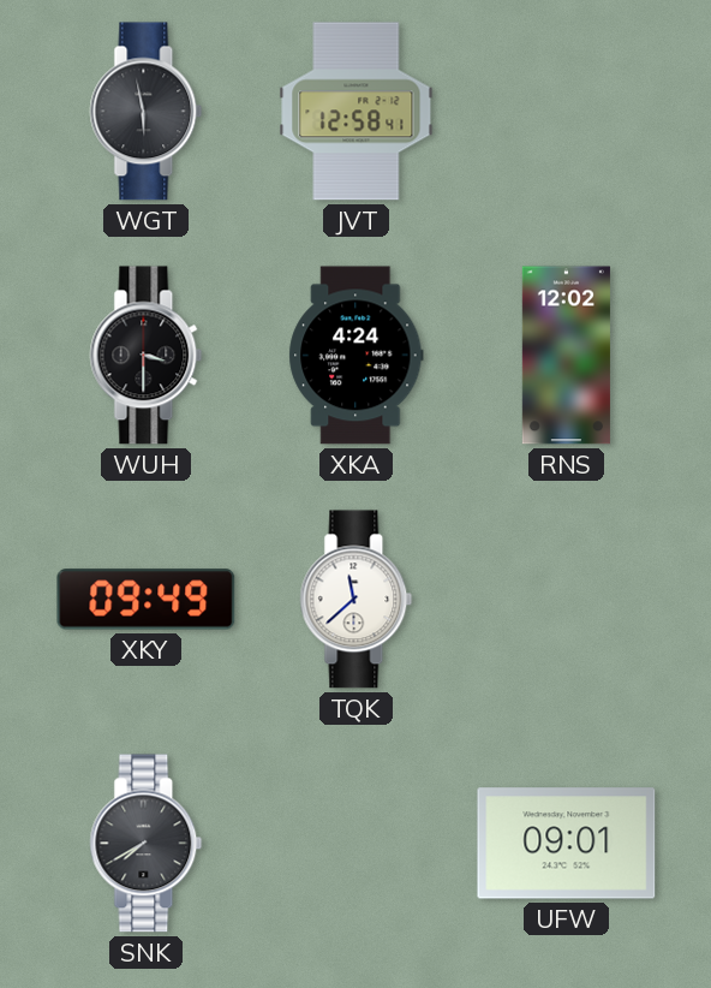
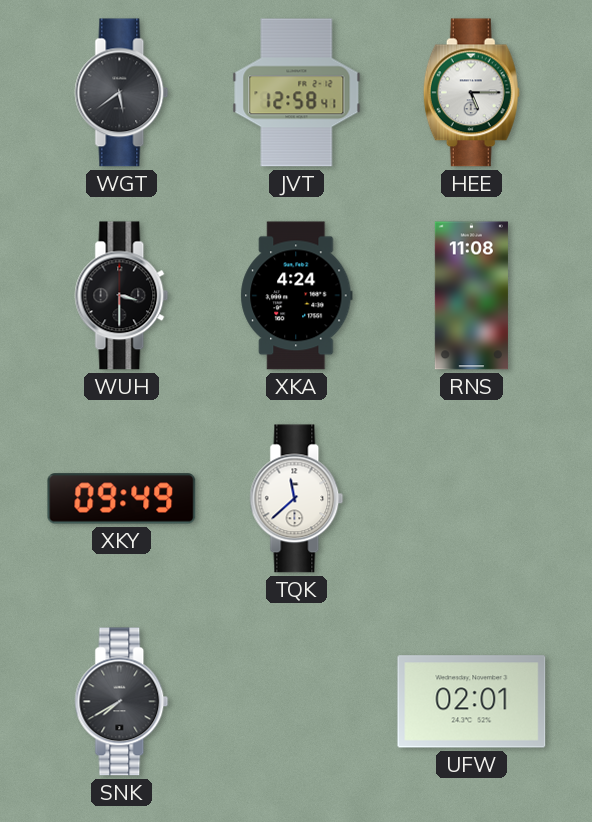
WGT: 5:58 -> 5:39
HEE: none -> 5:15
RNS: 12:02 -> 11:08
UFW: 09:01 -> 02:01
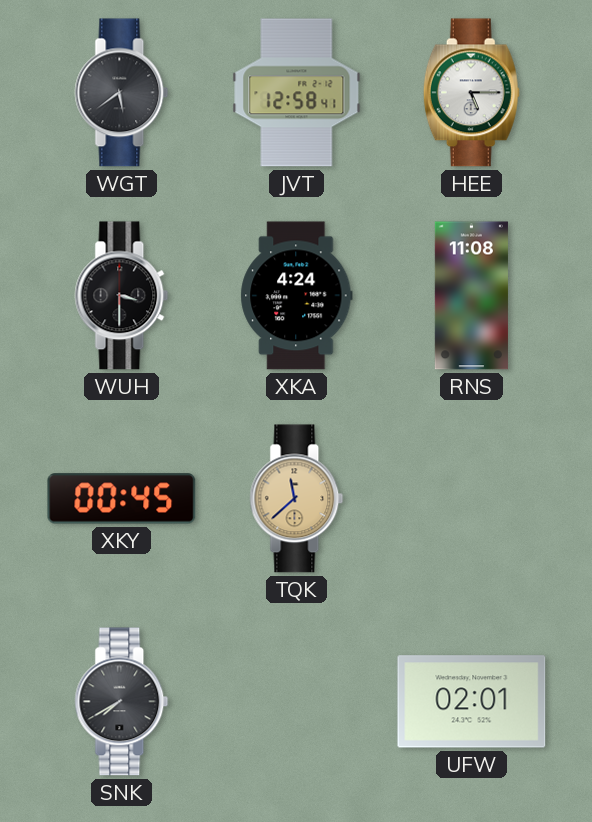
XKY: 09:49 -> 00:45
TQK dial: white -> champagne
